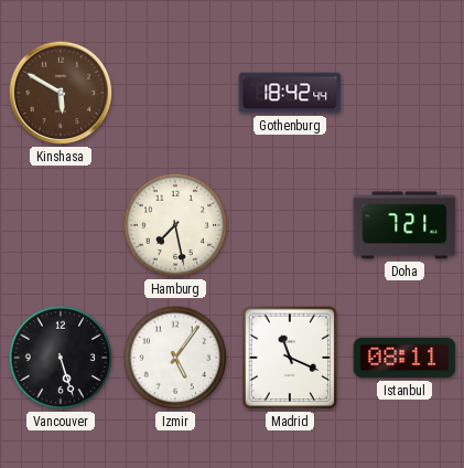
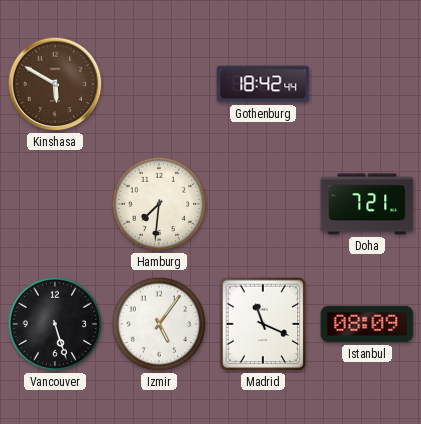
Hamburg: 7:28 -> 7:31
Istanbul: 08:11 -> 08:09
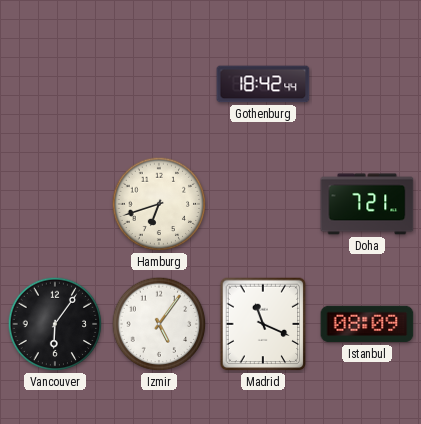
Kinshasa: 5:50 -> none
Hamburg: 7:31 -> 6:42
Vancouver: 5:27 -> 6:06
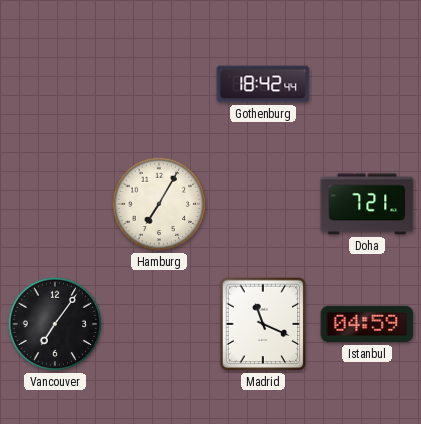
Hamburg: 6:42 -> 7:05
Vancouver: 6:06 -> 7:06
Izmir: 5:06 -> none
Istanbul: 08:09 -> 04:59
